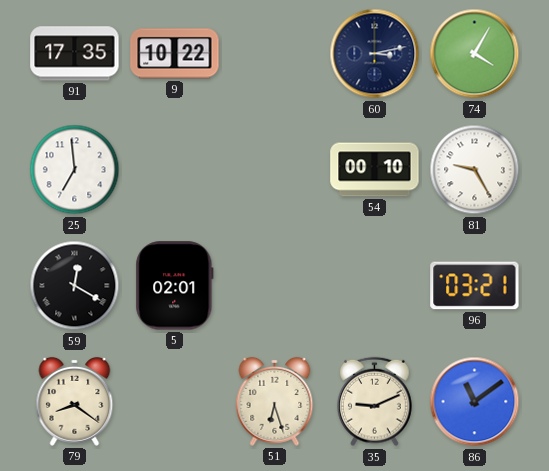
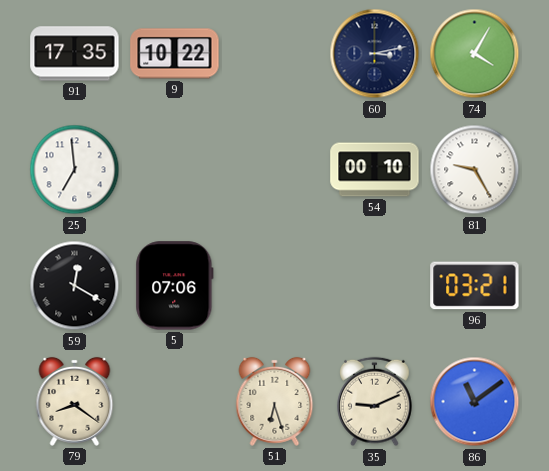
5: 02:01 -> 07:06
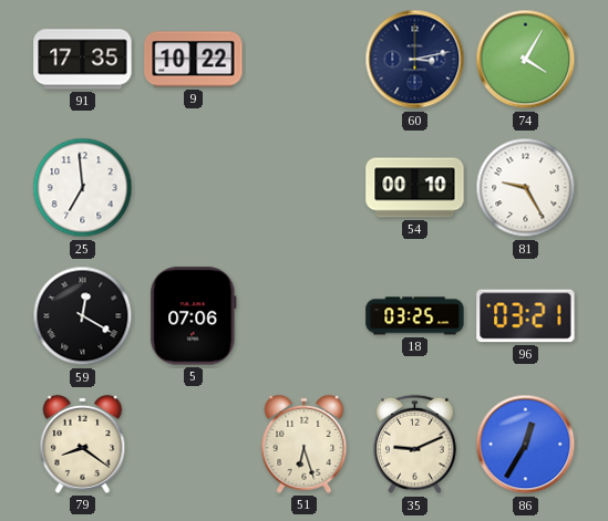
18: none -> 03:25
86: 11:09 -> 12:35
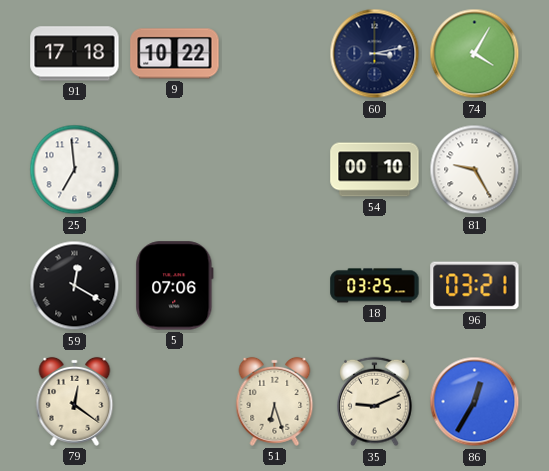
91: 17:35 -> 17:18
79: 8:21 -> 12:21
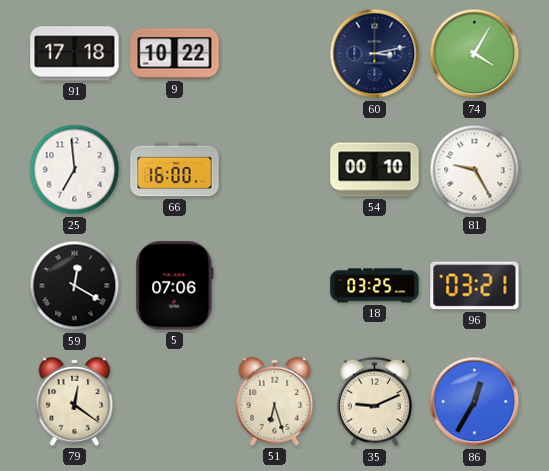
66: none -> 16:00
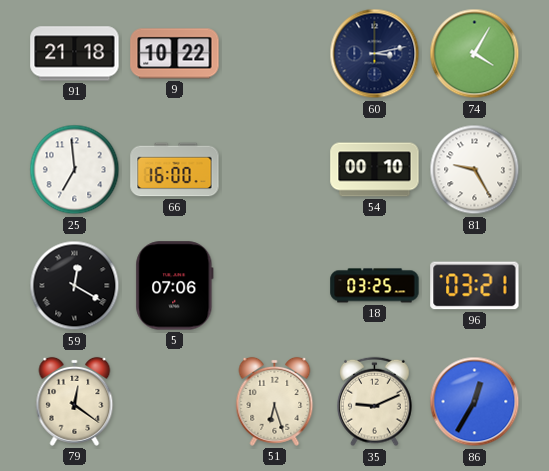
91: 17:18 -> 21:18
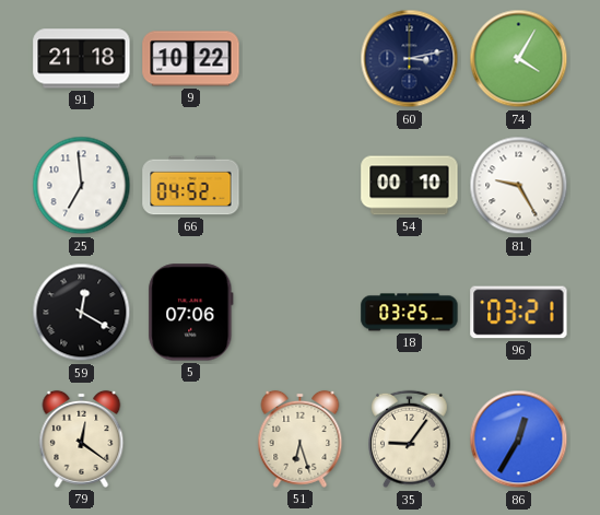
66: 16:00 -> 04:52
35: 9:11 -> 9:06
